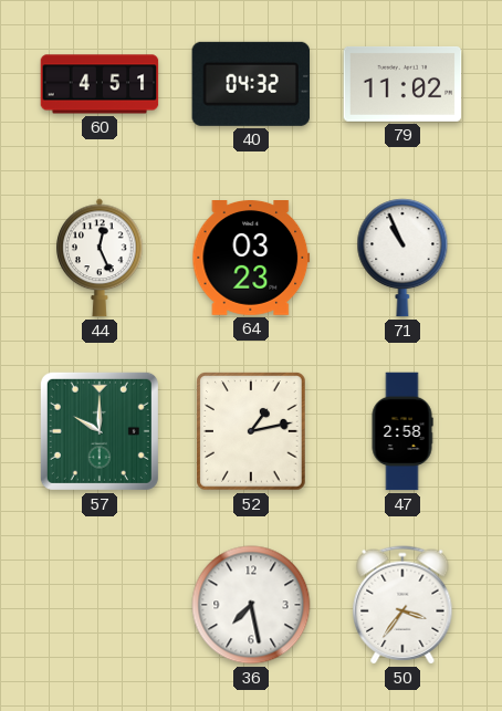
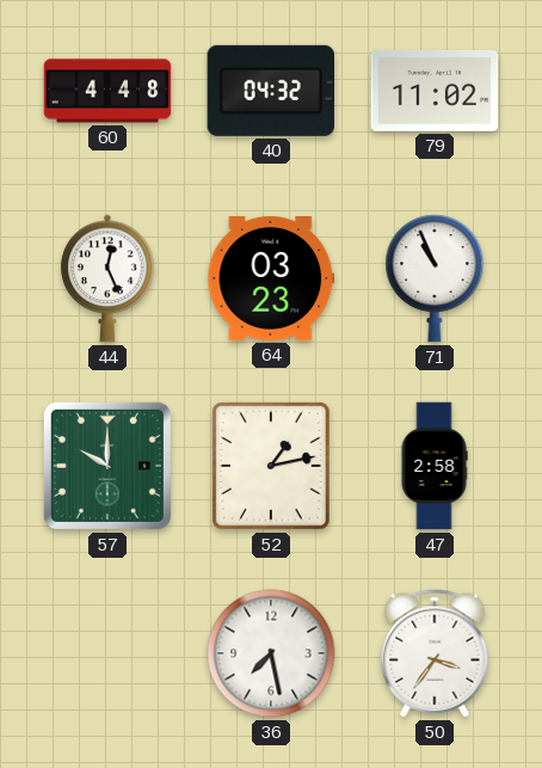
60: 4:51 -> 4:48
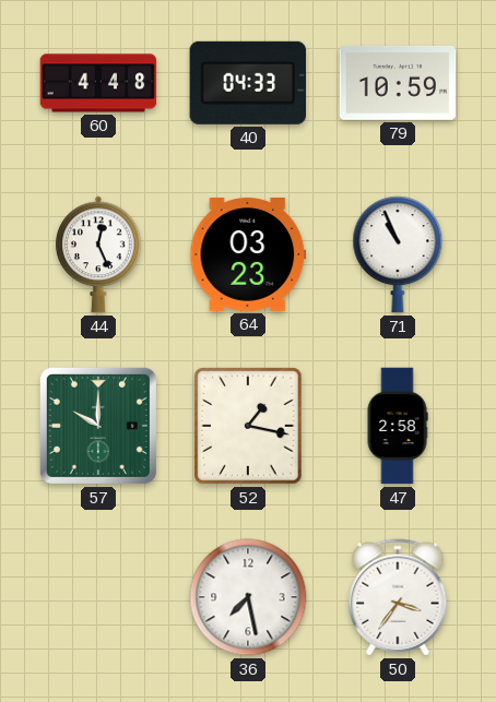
40: 04:32 -> 04:33
79: 11:02 -> 10:59
52: 1:13 -> 1:17
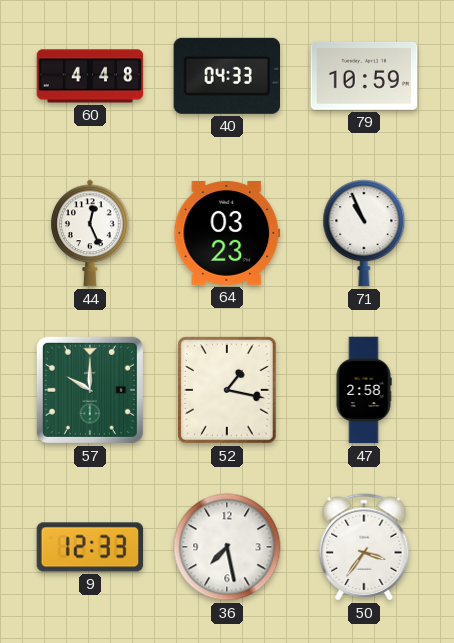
9: none -> 12:33
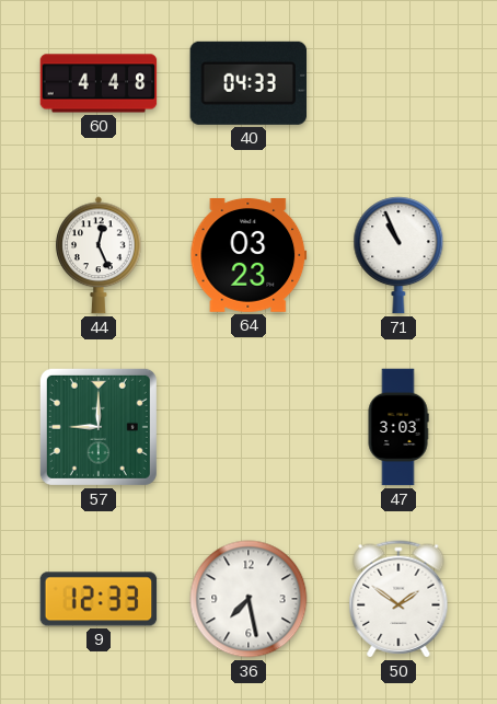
79: 10:59 -> none
57: 10:00 -> 9:00
52: 1:17 -> none
47: 2:58 -> 3:03
50: 3:36 -> 1:51
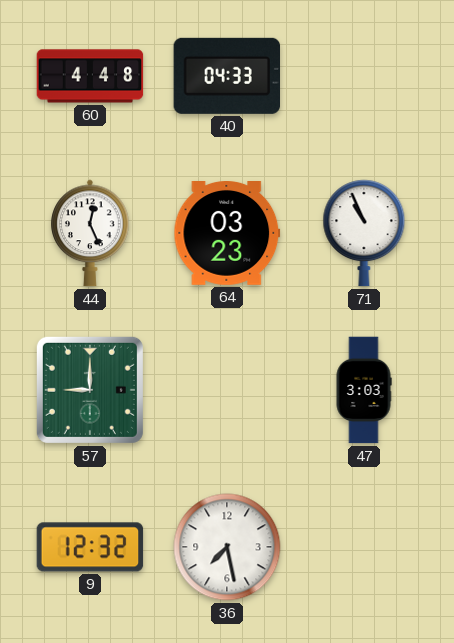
9: 12:33 -> 12:32
50: 1:51 -> none
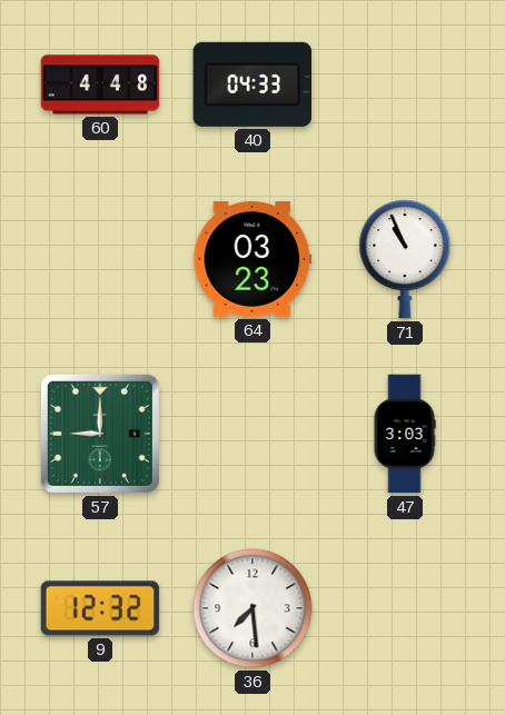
44: 12:26 -> none
36: 7:28 -> 7:29
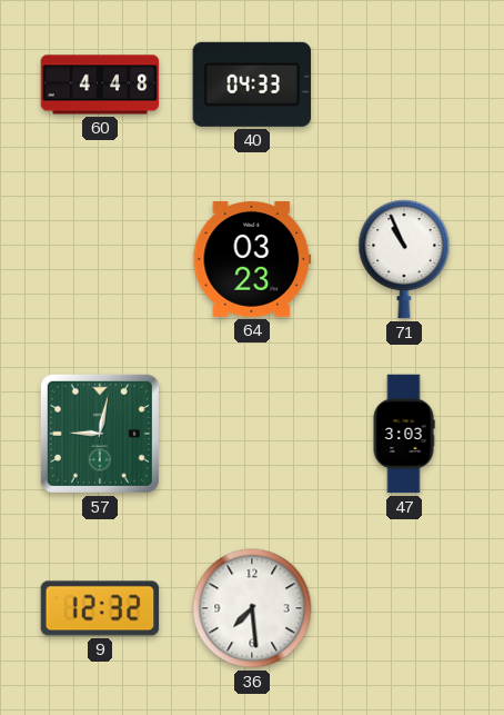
57: 9:00 -> 9:02
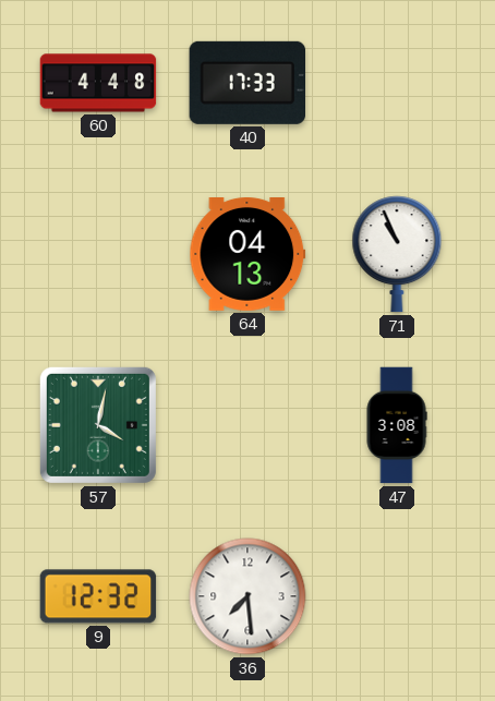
40: 04:33 -> 17:33
64: 03:23 -> 04:13
57: 9:02 -> 4:02
47: 3:03 -> 3:08
